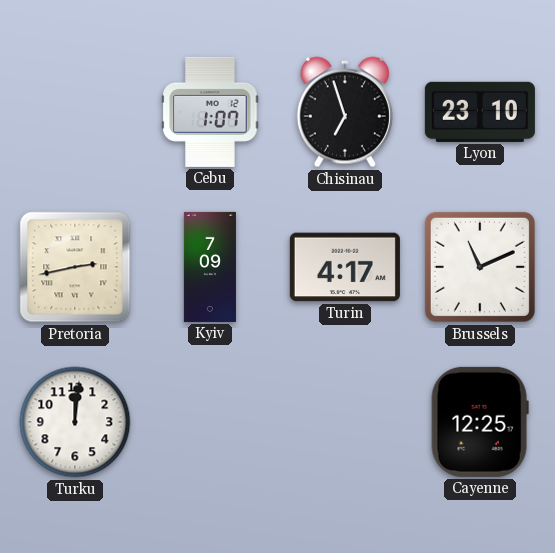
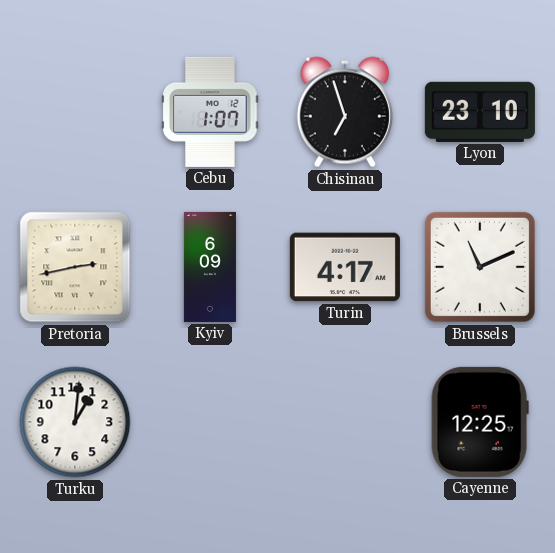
Kyiv: 7:09 -> 6:09
Turku: 12:01 -> 1:01
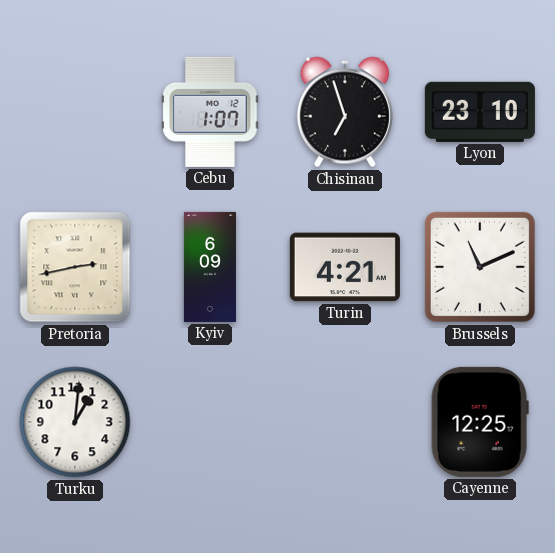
Turin: 4:17 -> 4:21
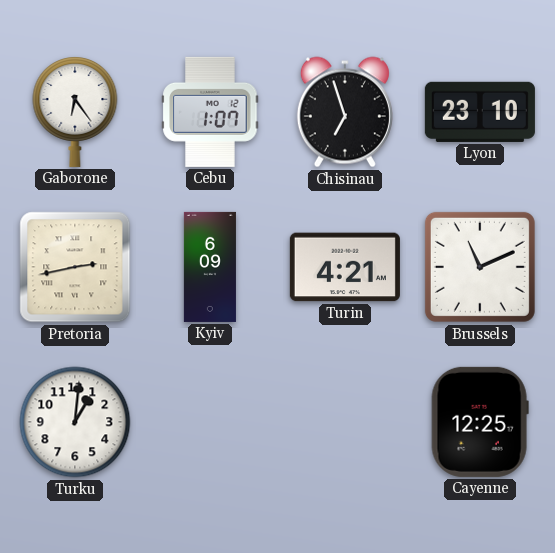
Gaborone: none -> 6:24
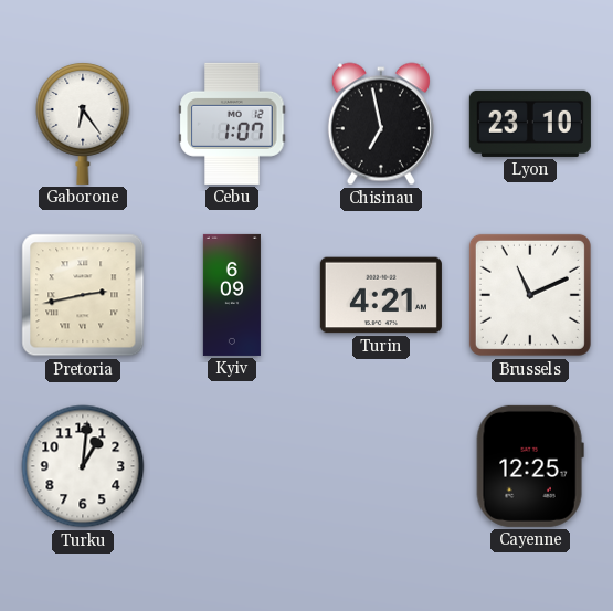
Chisinau: 6:57 -> 6:58
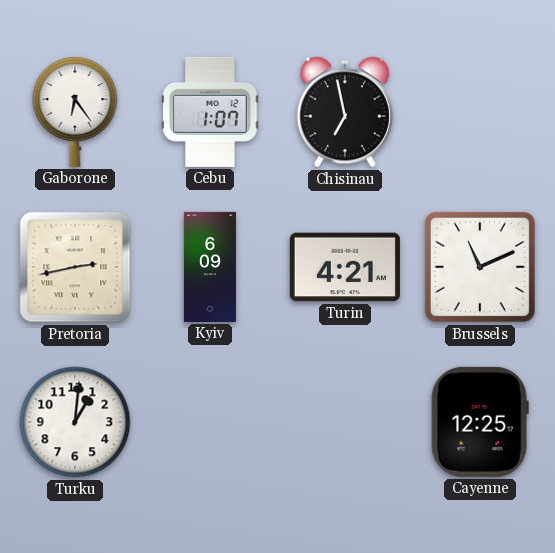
Lyon: 23:10 -> none
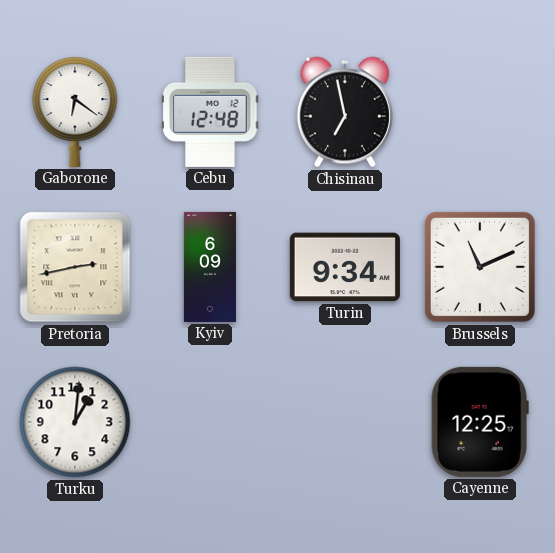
Gaborone: 6:24 -> 6:21
Cebu: 1:07 -> 12:48
Turin: 4:21 -> 9:34
